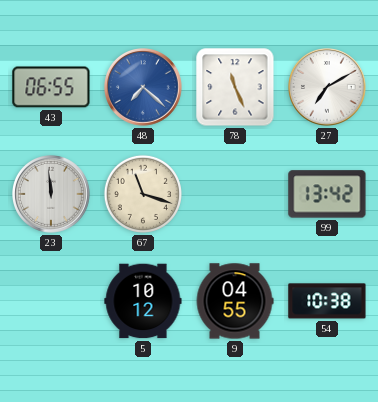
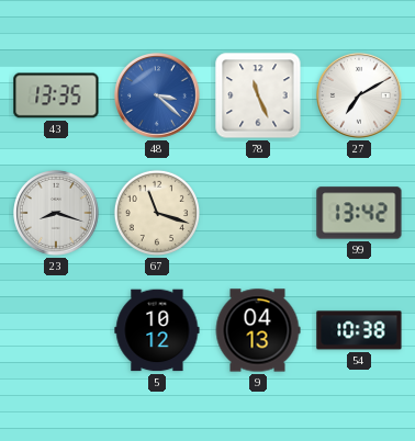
43: 06:55 -> 13:35
48: 7:22 -> 3:22
23: 11:59 -> 8:18
9: 04:55 -> 04:13
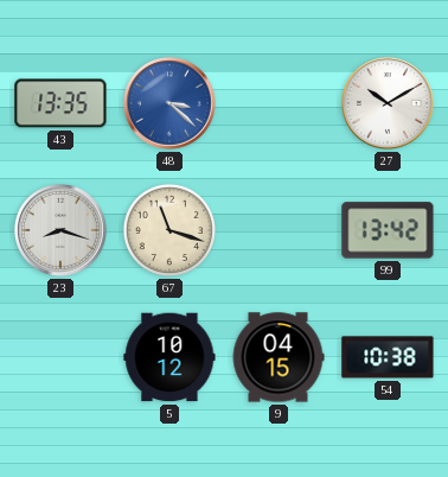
78: 11:26 -> none
27: 7:10 -> 10:10
9: 04:13 -> 04:15
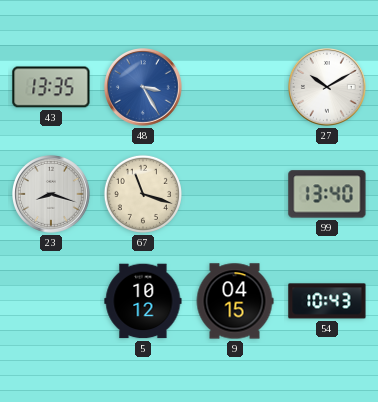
48: 3:22 -> 3:25
99: 13:42 -> 13:40
54: 10:38 -> 10:43
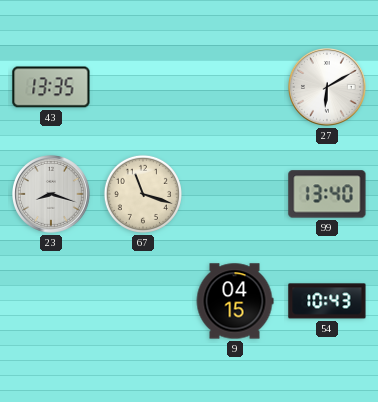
48: 3:25 -> none
27: 10:10 -> 6:10
5: 10:12 -> none
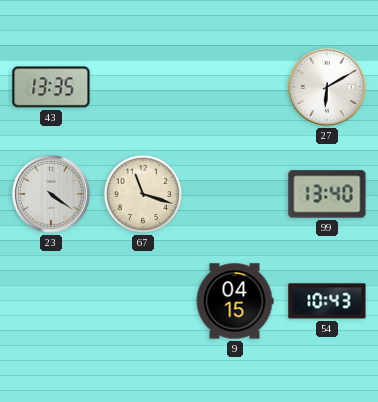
23: 8:18 -> 4:21
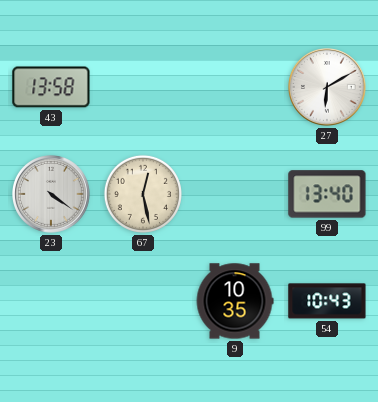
43: 13:35 -> 13:58
67: 11:18 -> 12:28
9: 04:15 -> 10:35
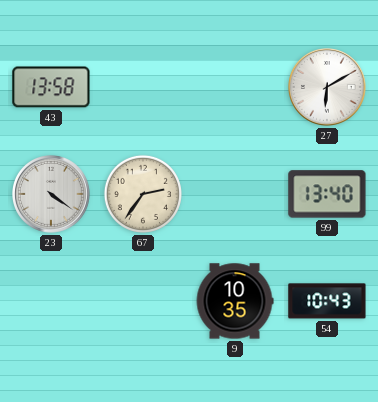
67: 12:28 -> 2:36
